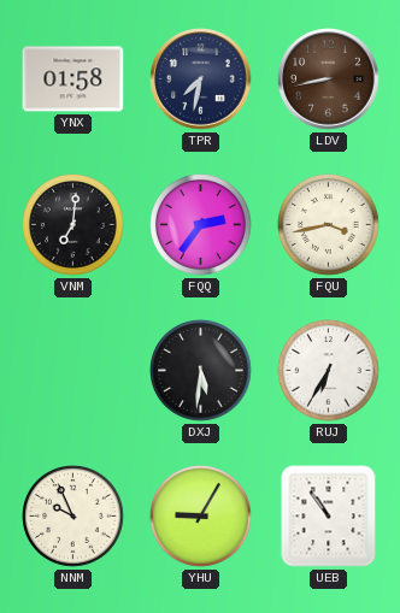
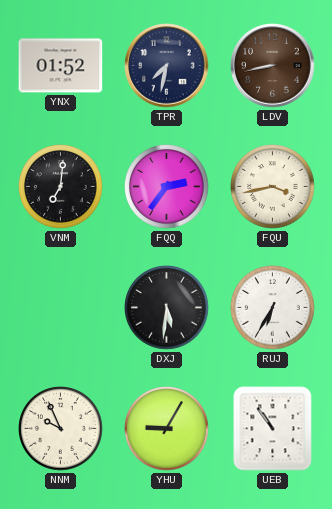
YNX: 01:58 -> 01:52
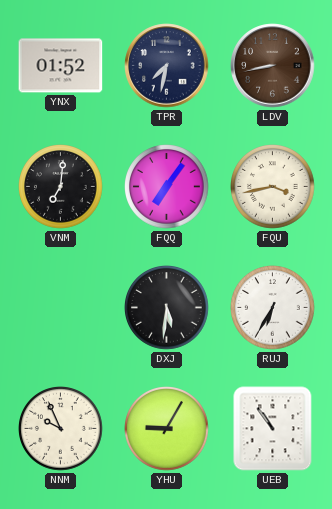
FQQ: 2:36 -> 7:06
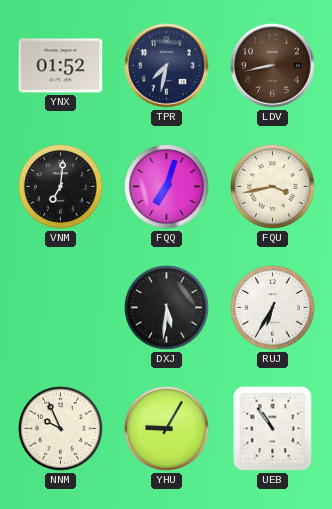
FQQ: 7:06 -> 7:03
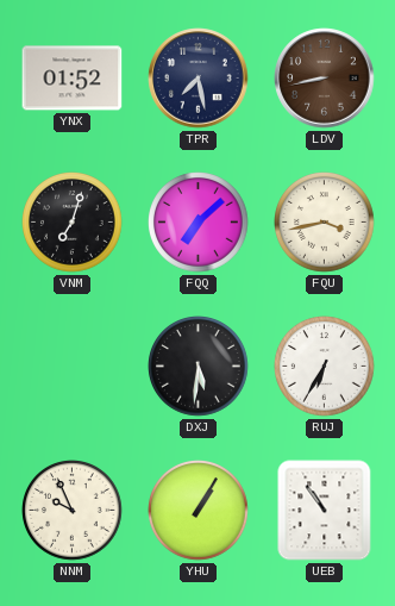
TPR: 7:32 -> 7:28
VNM: 7:01 -> 7:03
FQQ: 7:03 -> 7:08
YHU: 9:05 -> 1:05
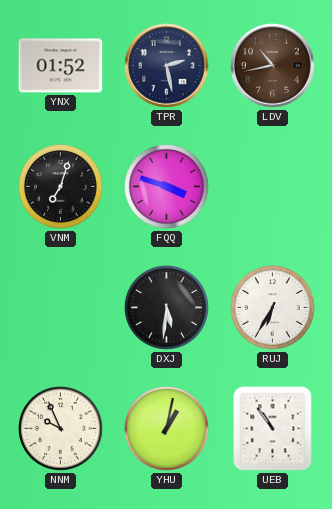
TPR: 7:28 -> 2:28
LDV: 8:43 -> 10:43
FQQ: 7:08 -> 3:48
FQU: 3:43 -> none
YHU: 1:05 -> 1:02
